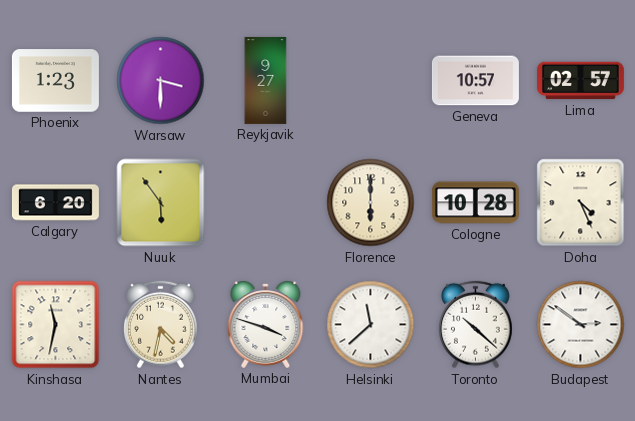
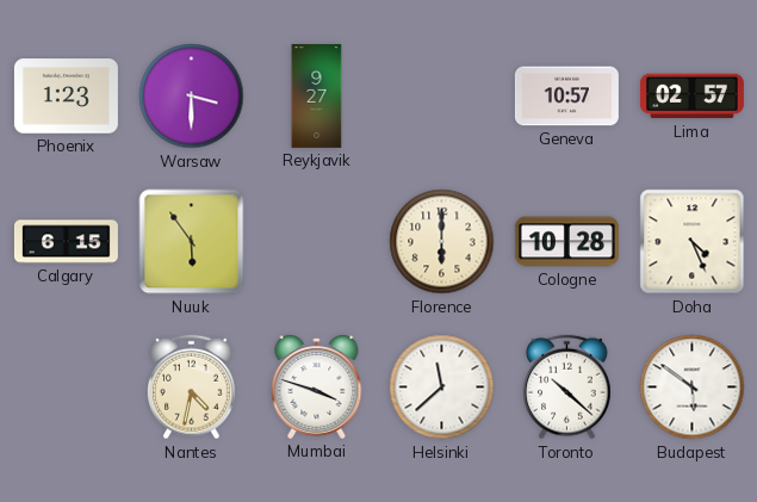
Calgary: 6:20 -> 6:15
Kinshasa: 11:32 -> none
Budapest: 2:51 -> 5:51
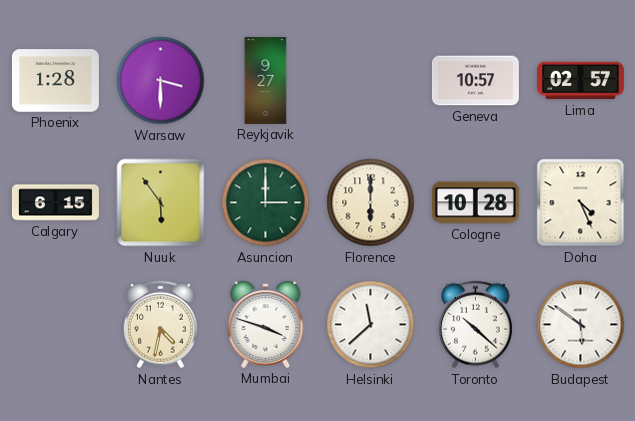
Phoenix: 1:23 -> 1:28
Asuncion: none -> 3:00
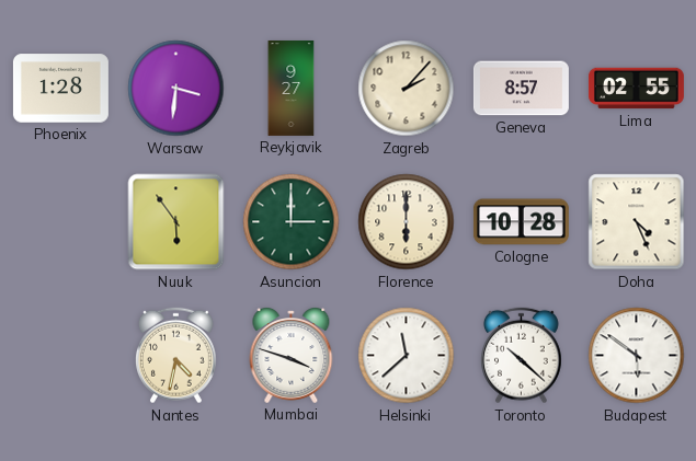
Warsaw: 3:30 -> 3:31
Zagreb: none -> 2:07
Geneva: 10:57 -> 8:57
Lima: 02:57 -> 02:55
Calgary: 6:15 -> none
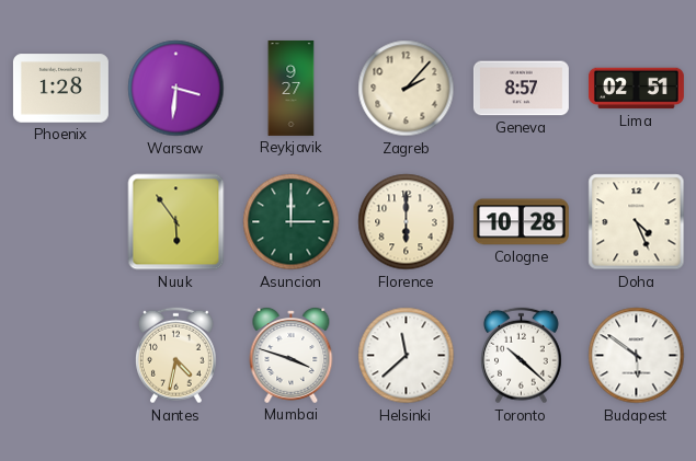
Lima: 02:55 -> 02:51
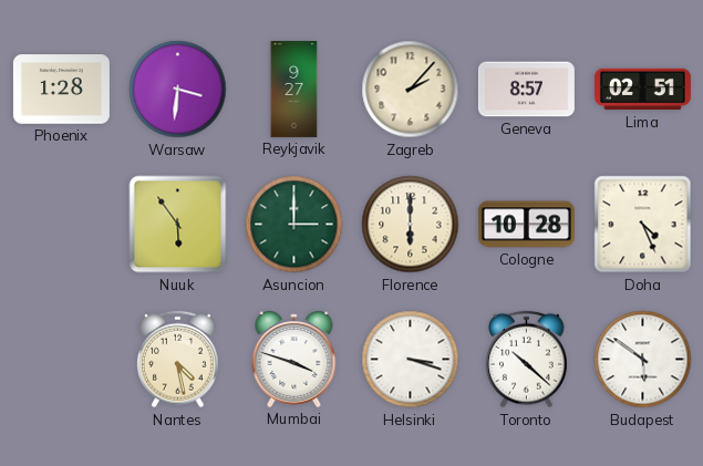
Nantes: 4:32 -> 4:28
Helsinki: 11:38 -> 3:18
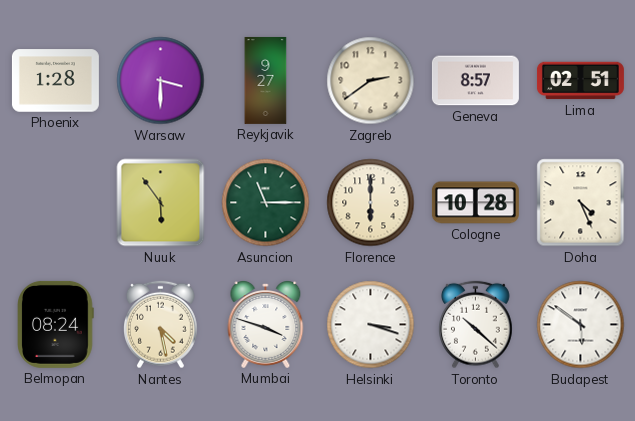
Warsaw: 3:31 -> 3:30
Zagreb: 2:07 -> 2:39
Asuncion: 3:00 -> 11:15
Belmopan: none -> 08:24
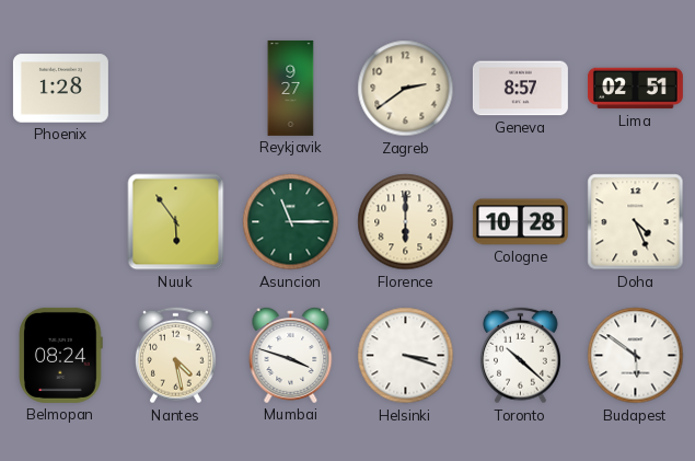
Warsaw: 3:30 -> none
